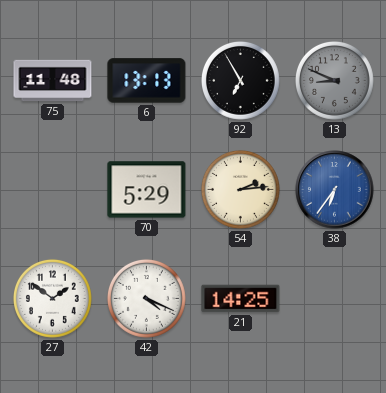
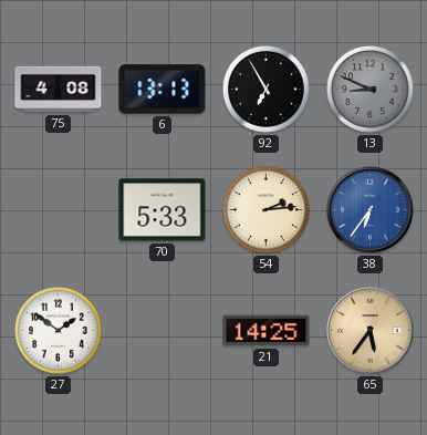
75: 11:48 -> 4:08
70: 5:29 -> 5:33
42: 4:19 -> none
65: none -> 5:36
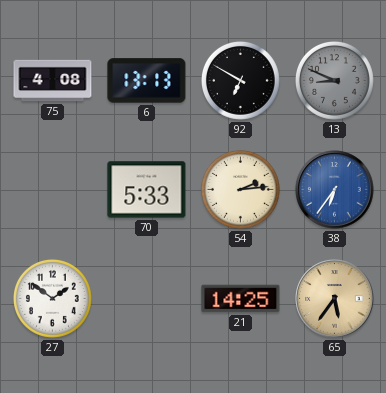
92: 6:55 -> 6:50
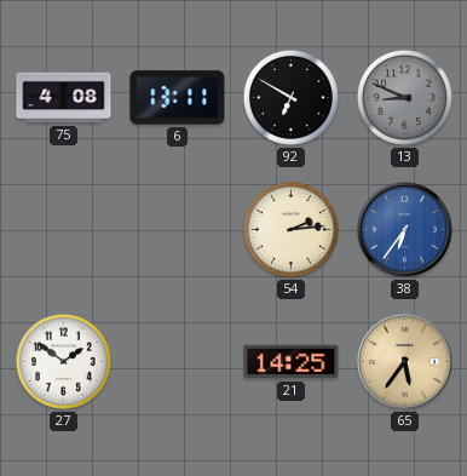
6: 13:13 -> 13:11
70: 5:33 -> none
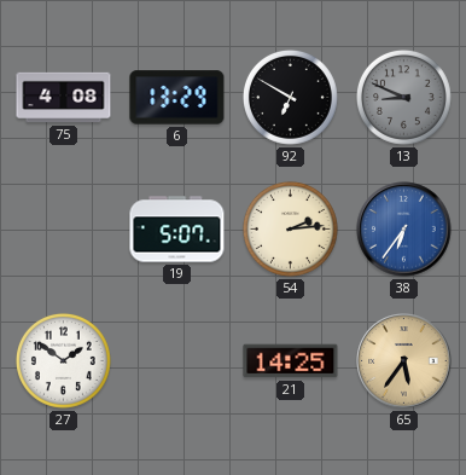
6: 13:11 -> 13:29
19: none -> 5:07
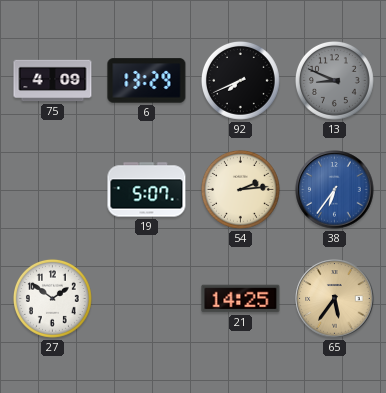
75: 4:08 -> 4:09
92: 6:50 -> 7:41
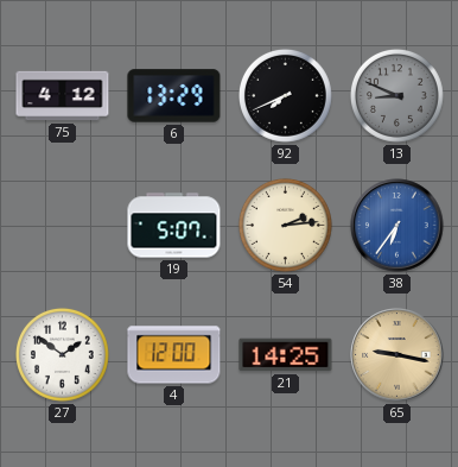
75: 4:09 -> 4:12
4: none -> 12:00
65: 5:36 -> 9:17
